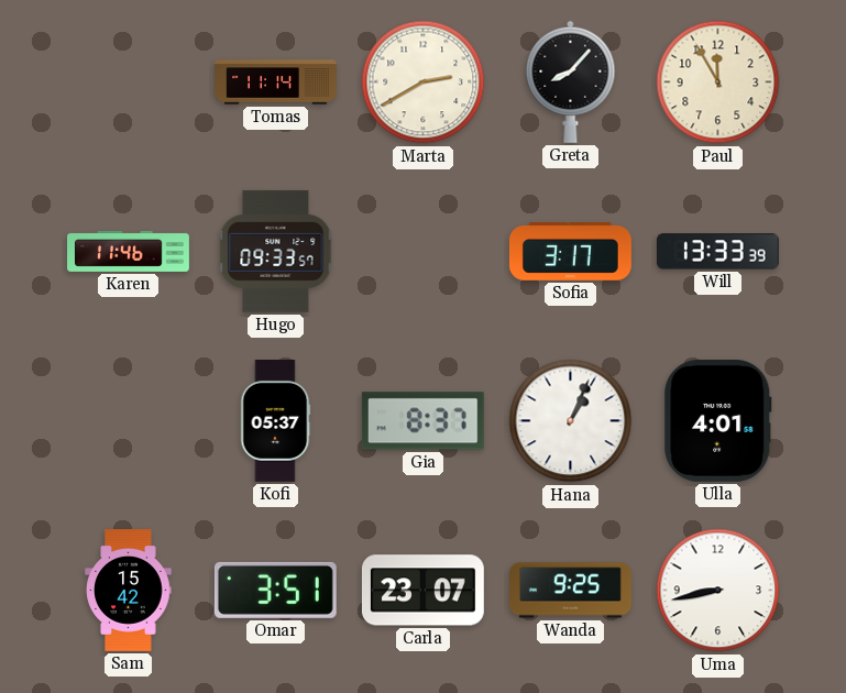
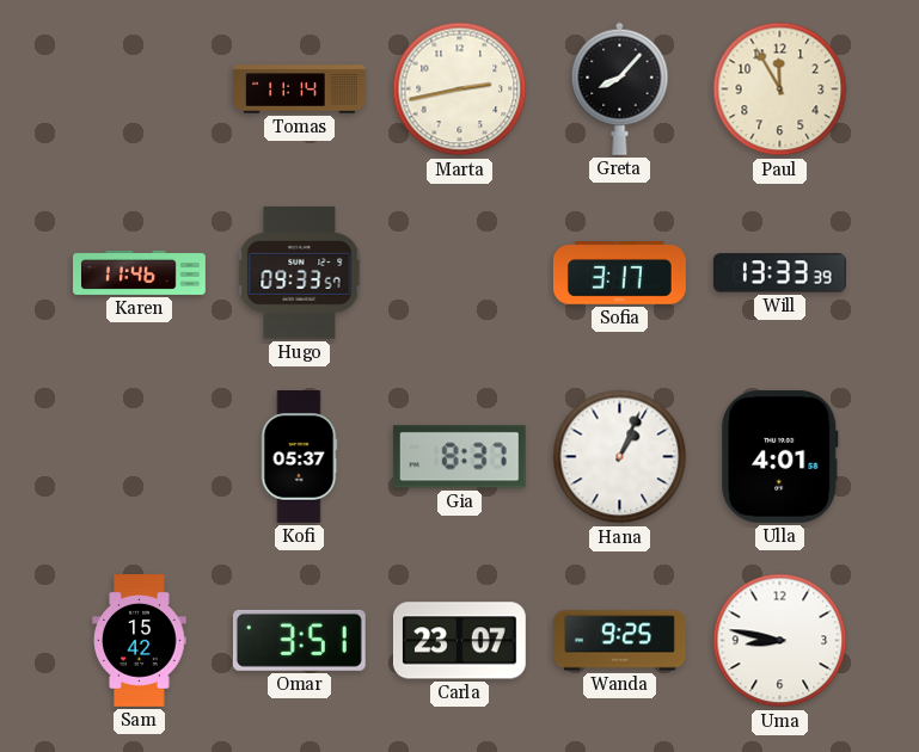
Marta: 2:40 -> 2:43
Uma: 8:43 -> 8:47
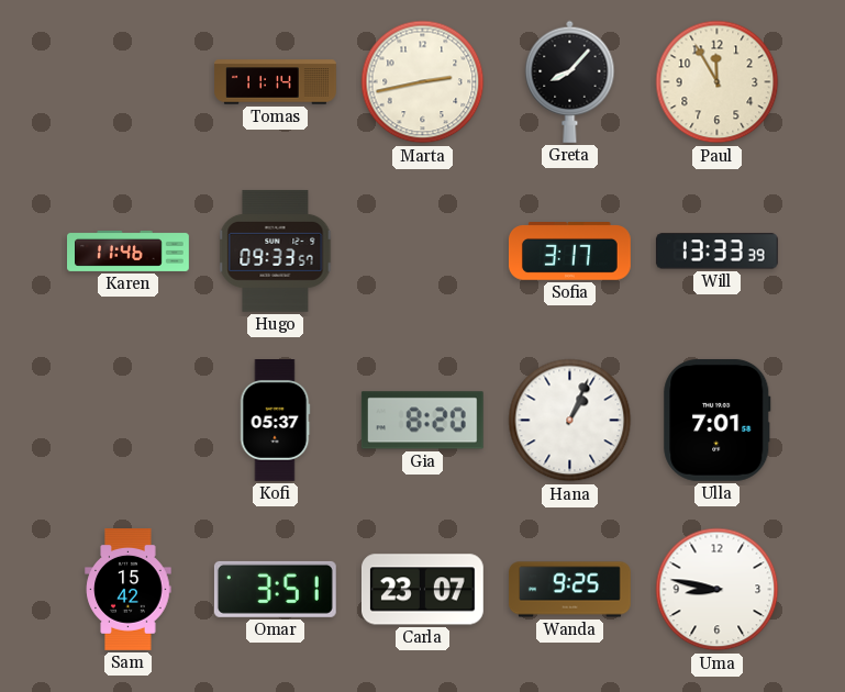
Gia: 8:37 -> 8:20
Ulla: 4:01 -> 7:01
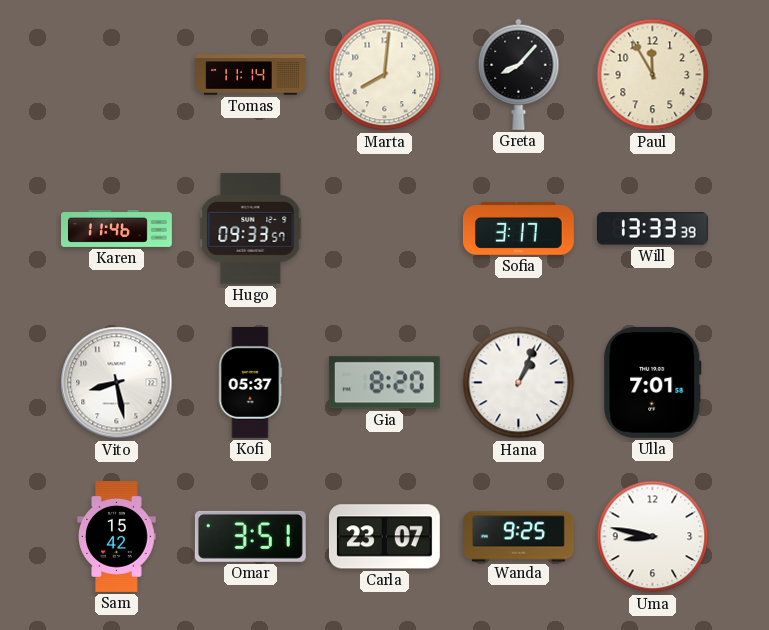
Marta: 2:43 -> 8:01
Vito: none -> 8:28
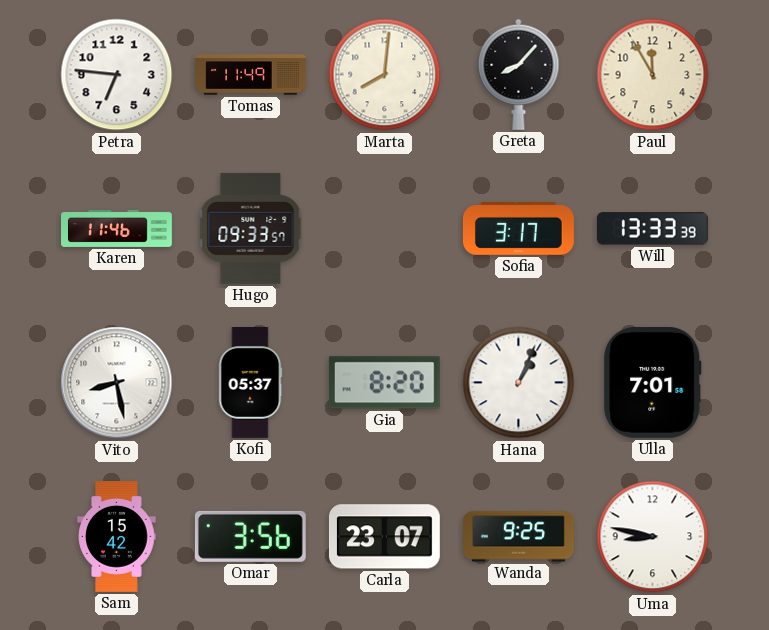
Petra: none -> 6:46
Tomas: 11:14 -> 11:49
Omar: 3:51 -> 3:56
